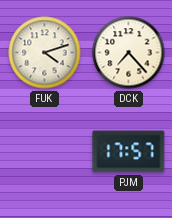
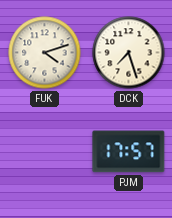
DCK: 7:23 -> 7:27
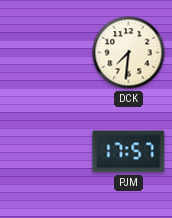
FUK: 4:12 -> none
DCK: 7:27 -> 7:31
